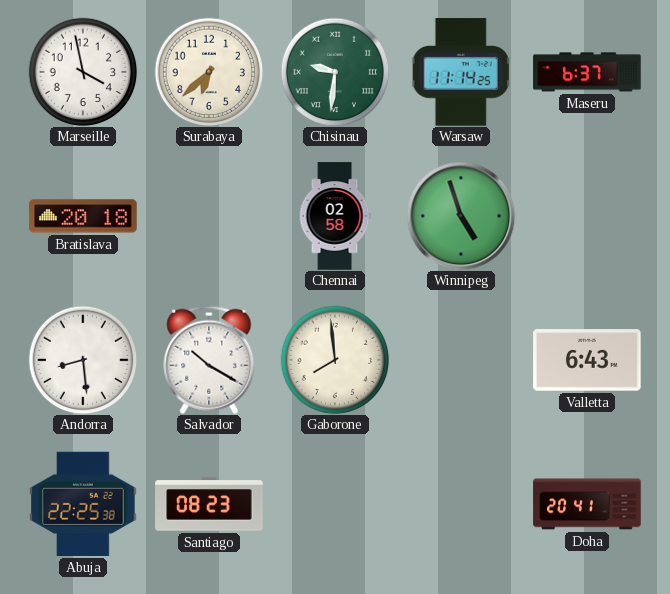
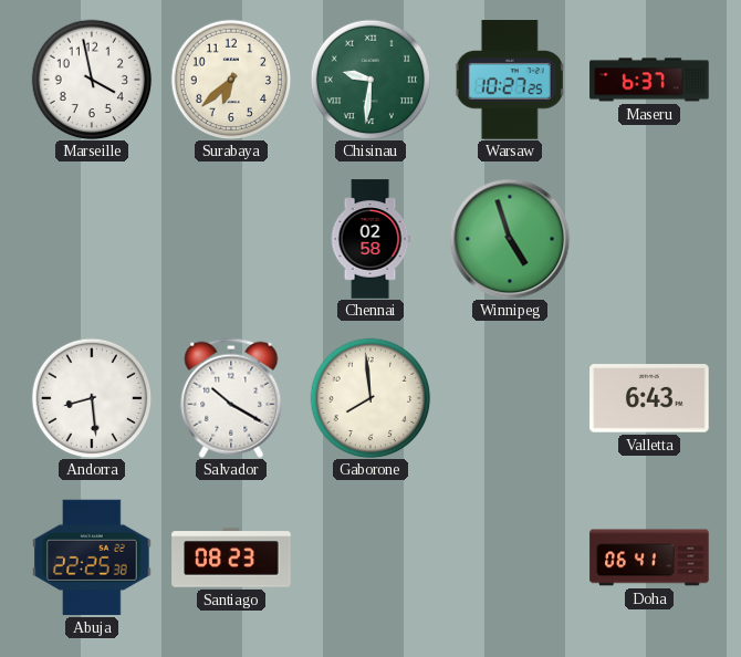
Warsaw: 11:14 -> 10:27
Bratislava: 20:18 -> none
Doha: 20:41 -> 06:41
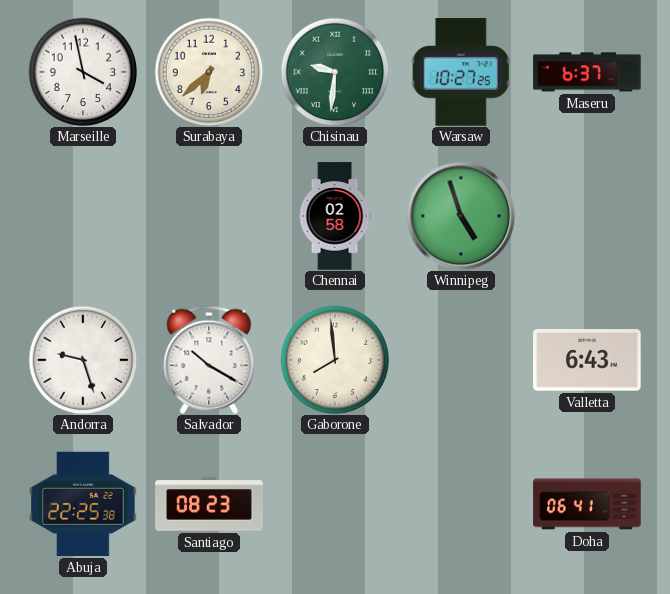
Andorra: 8:29 -> 9:27
